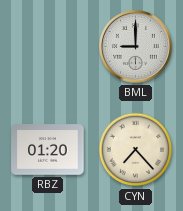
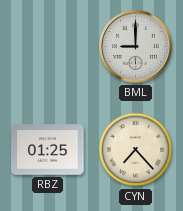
RBZ: 01:20 -> 01:25
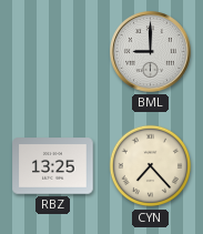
RBZ: 01:25 -> 13:25
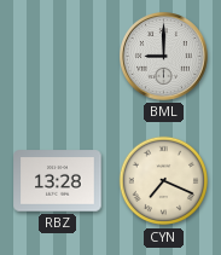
RBZ: 13:25 -> 13:28
CYN: 7:23 -> 7:19
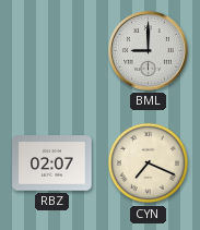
RBZ: 13:28 -> 02:07
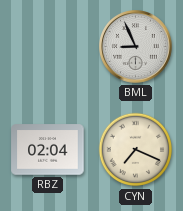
BML: 9:00 -> 8:56
RBZ: 02:07 -> 02:04
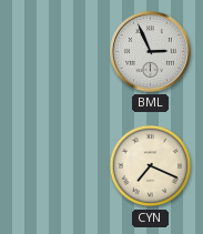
BML: 8:56 -> 2:56
RBZ: 02:04 -> none
